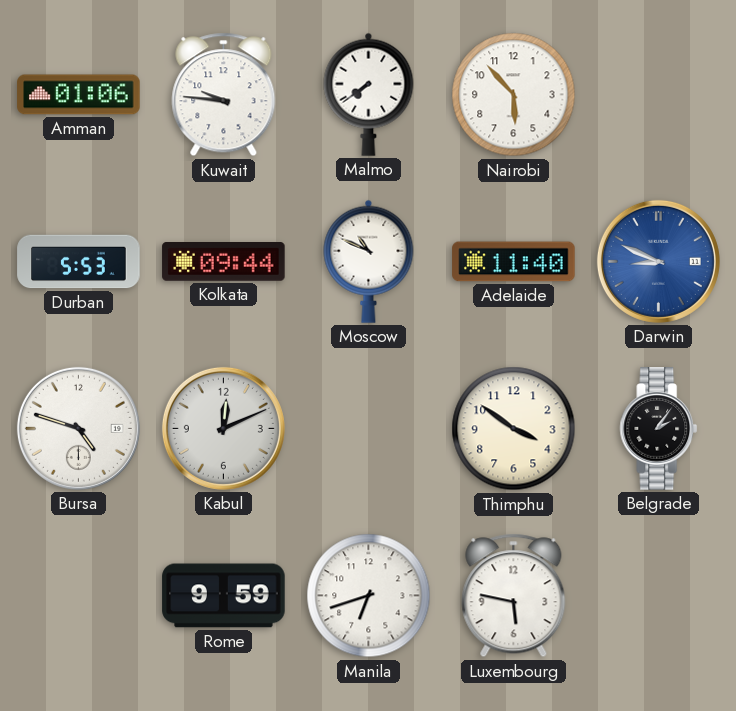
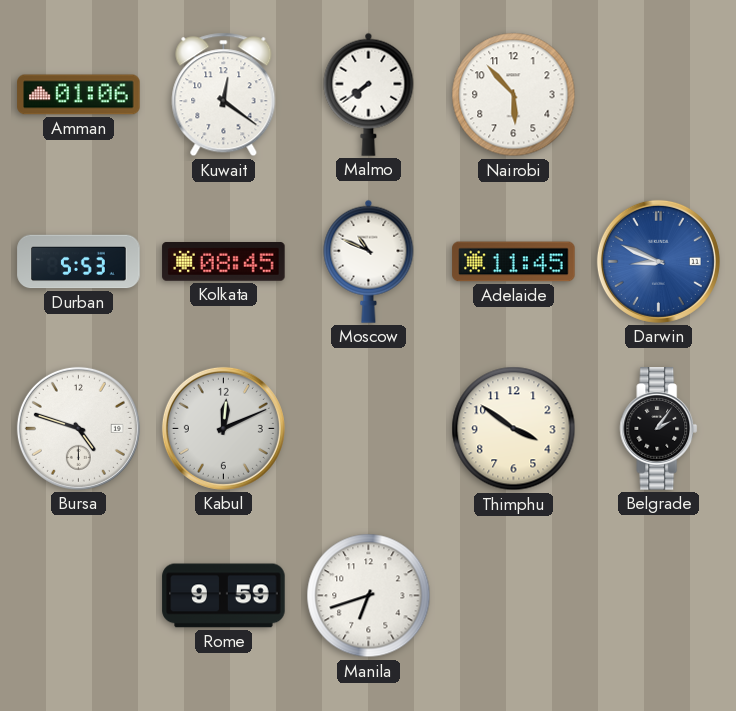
Kuwait: 9:46 -> 12:21
Kolkata: 09:44 -> 08:45
Adelaide: 11:40 -> 11:45
Luxembourg: 5:47 -> none
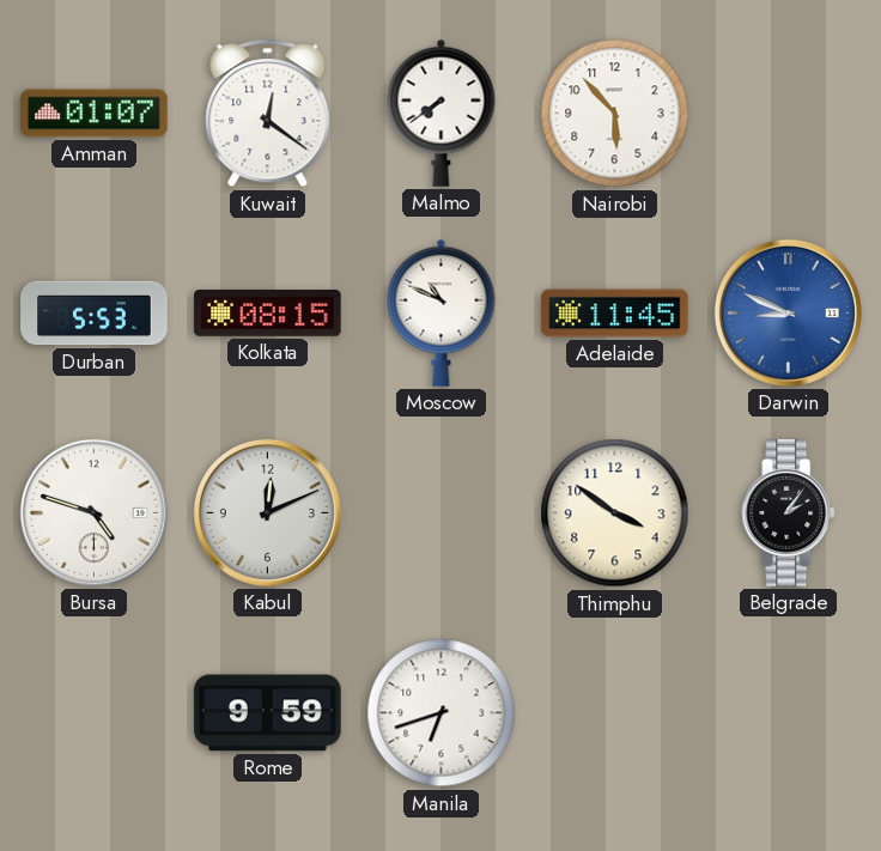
Amman: 01:06 -> 01:07
Kolkata: 08:45 -> 08:15
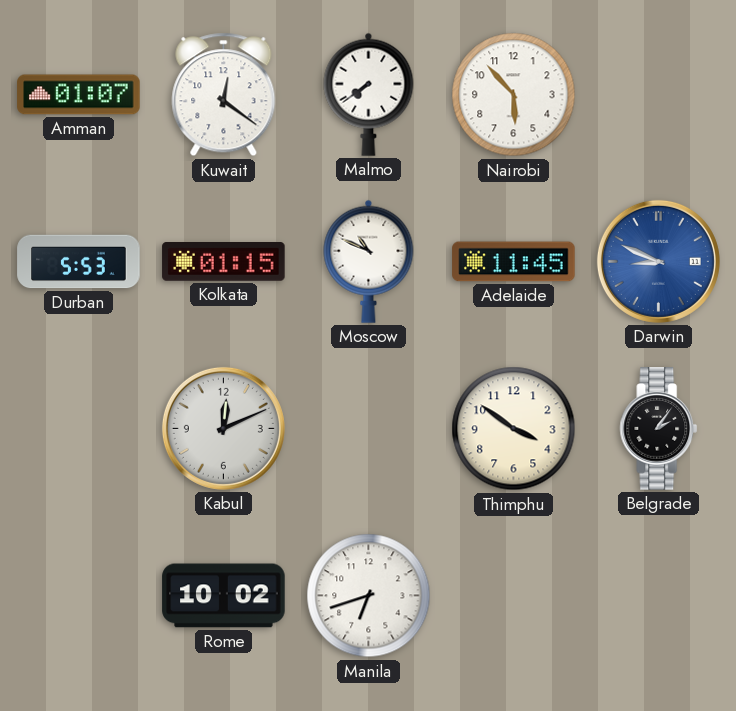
Kolkata: 08:15 -> 01:15
Bursa: 4:48 -> none
Rome: 9:59 -> 10:02
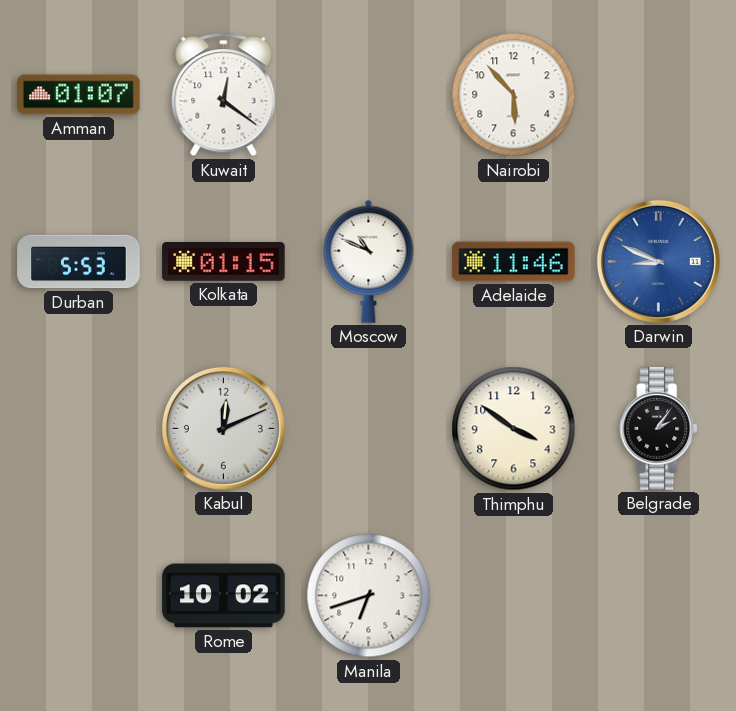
Malmo: 7:39 -> none
Adelaide: 11:45 -> 11:46
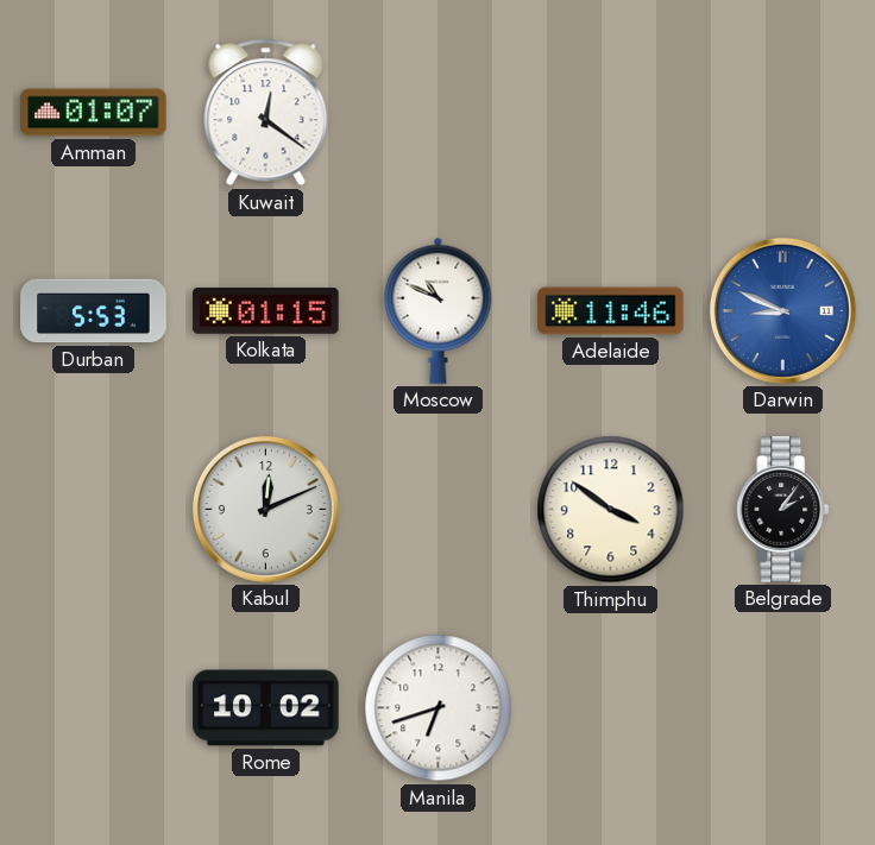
Nairobi: 5:53 -> none
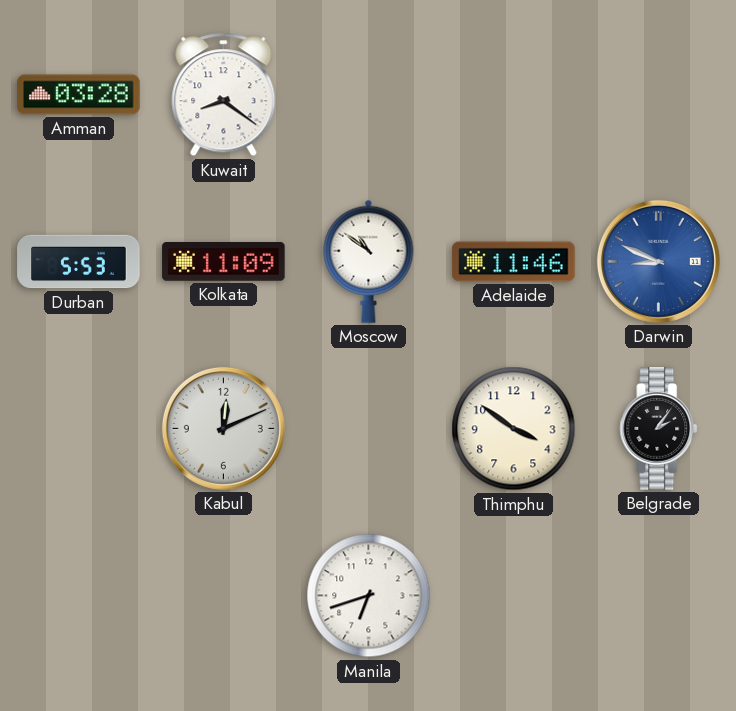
Amman: 01:07 -> 03:28
Kuwait: 12:21 -> 8:21
Kolkata: 01:15 -> 11:09
Moscow: 10:49 -> 10:51
Rome: 10:02 -> none
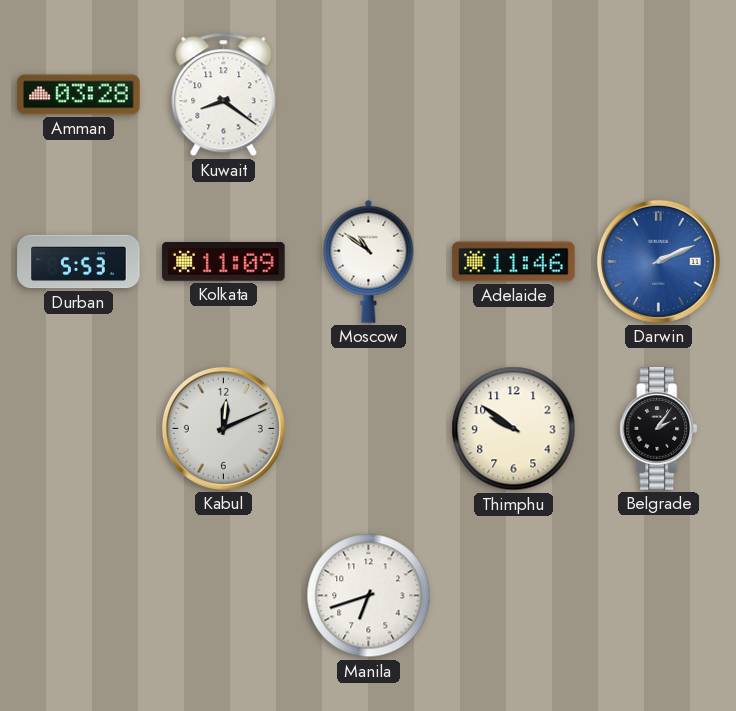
Darwin: 8:49 -> 2:11
Thimphu: 3:51 -> 9:51
